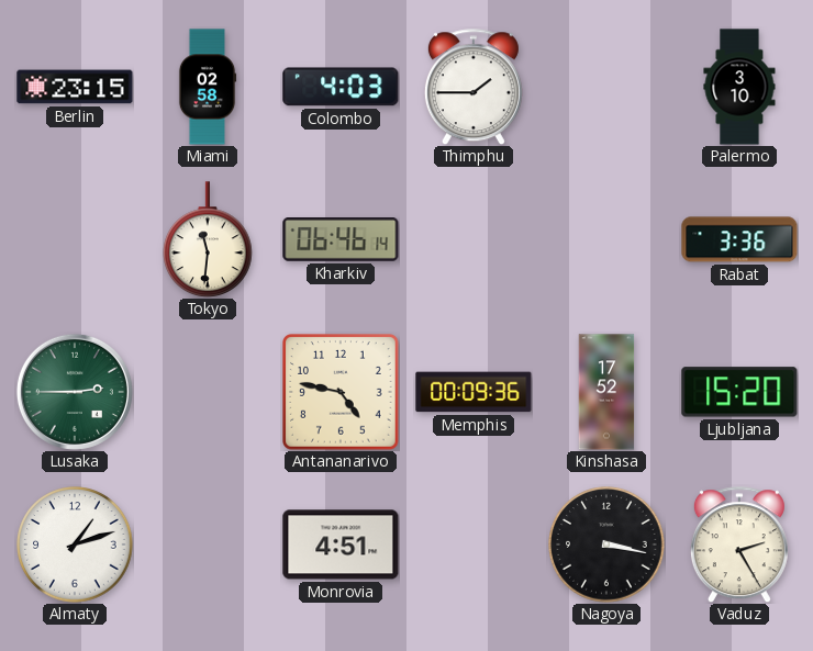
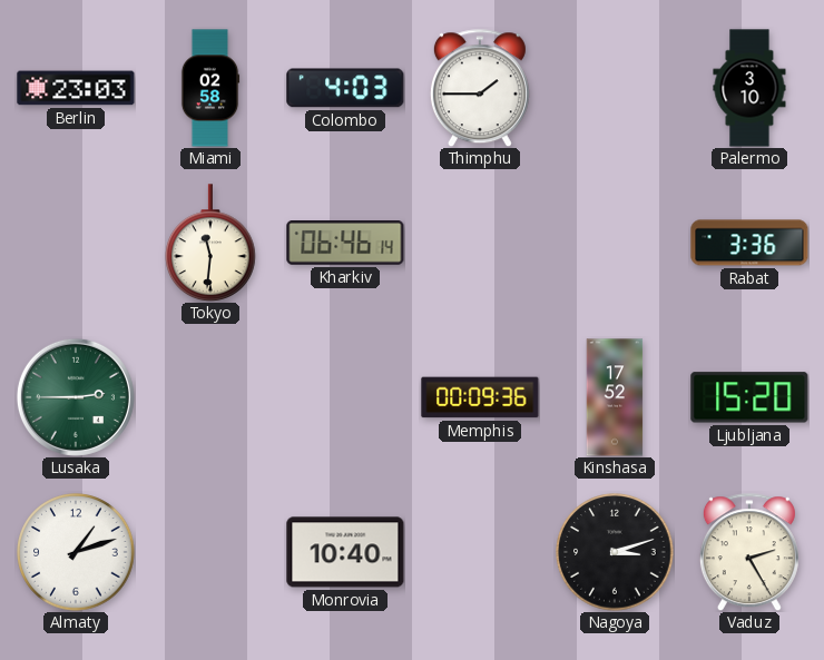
Berlin: 23:15 -> 23:03
Antananarivo: 4:47 -> none
Monrovia: 4:51 -> 10:40
Nagoya: 3:17 -> 3:12
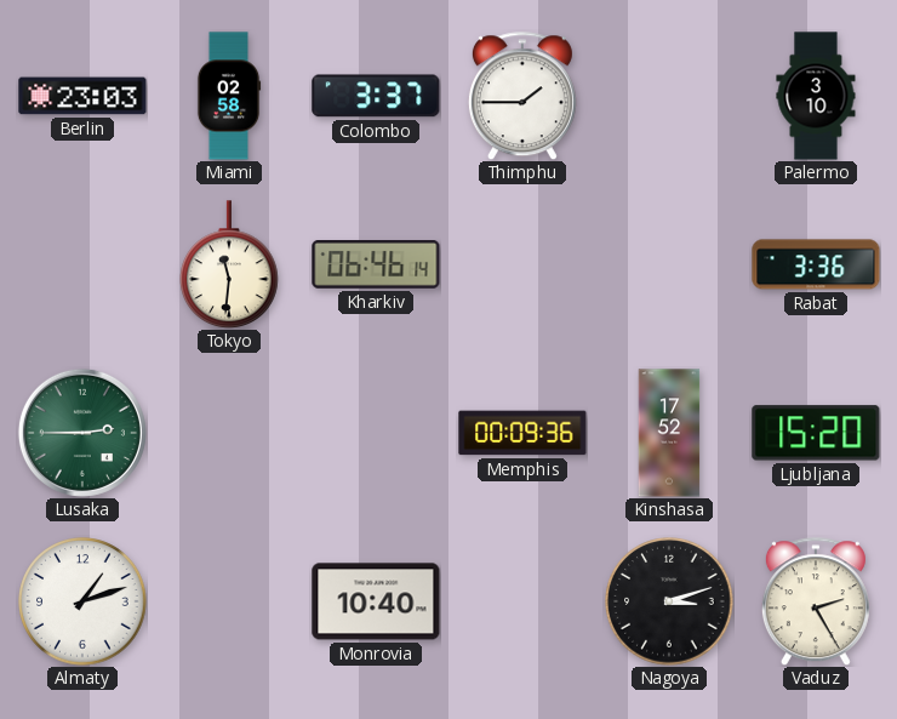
Colombo: 4:03 -> 3:37
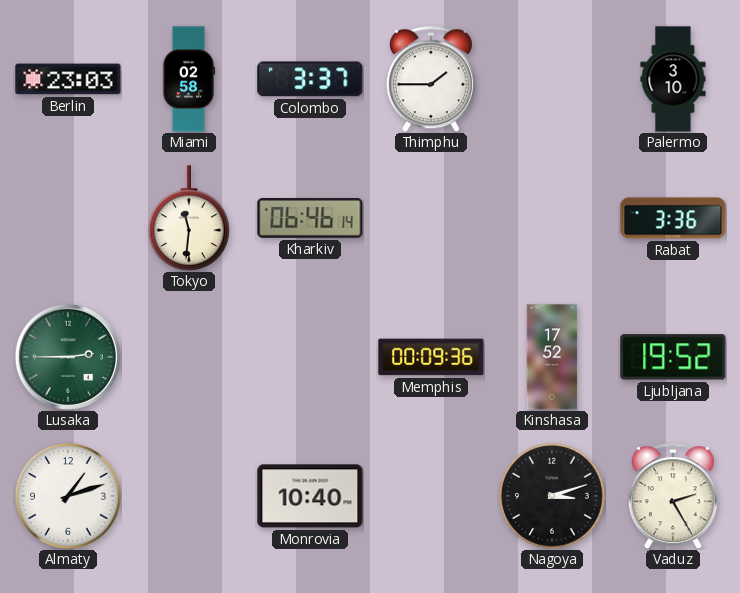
Ljubljana: 15:20 -> 19:52
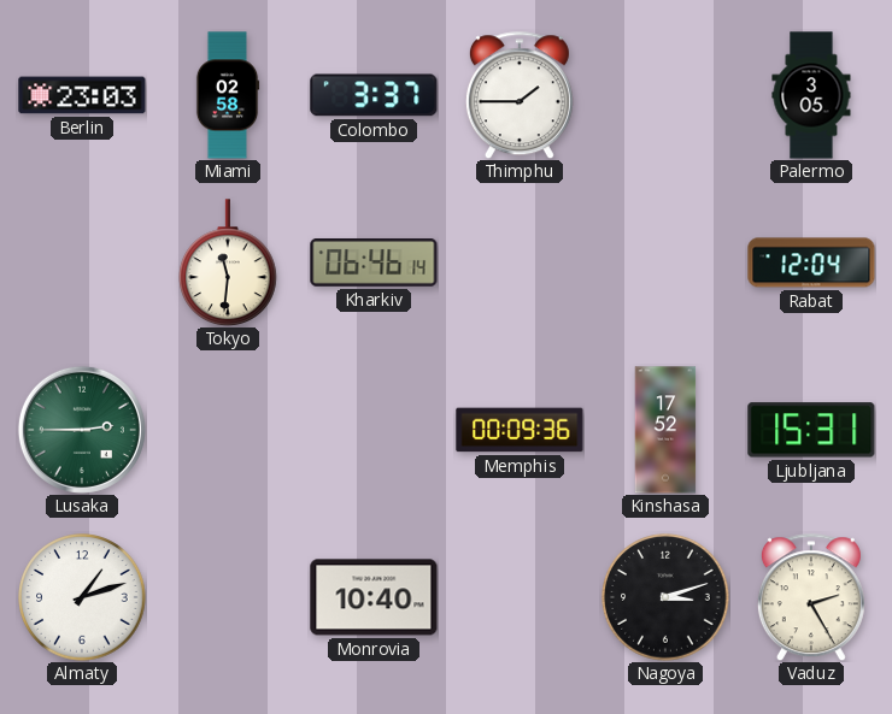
Palermo: 3:10 -> 3:05
Rabat: 3:36 -> 12:04
Ljubljana: 19:52 -> 15:31
